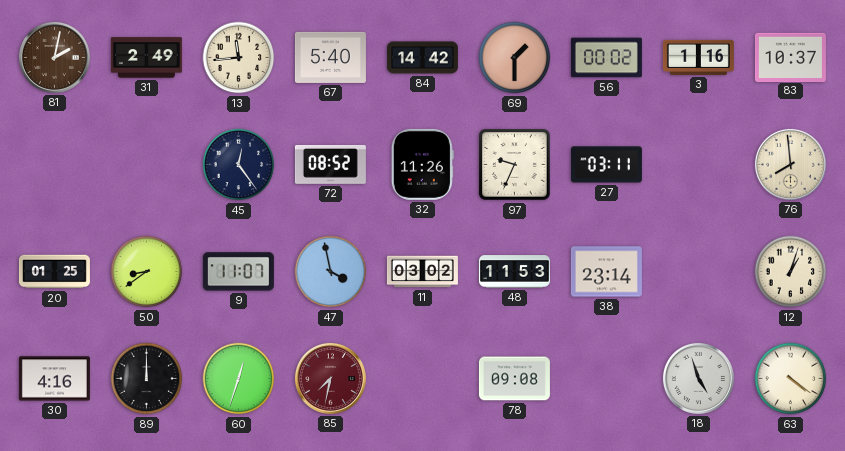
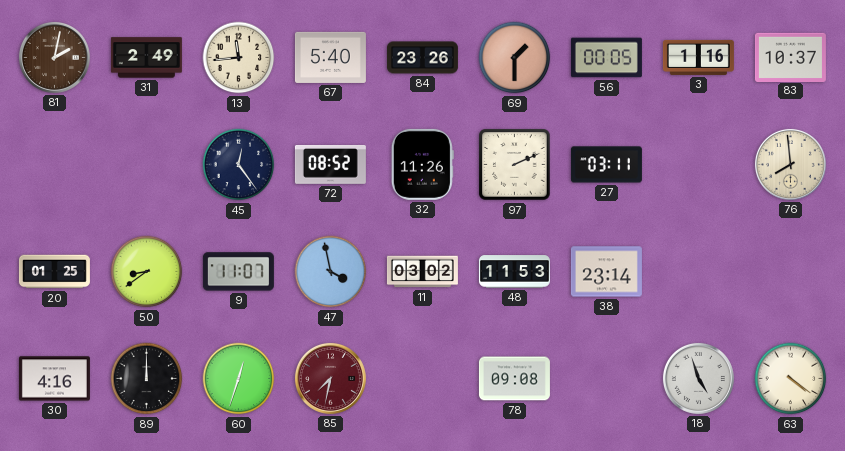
84: 14:42 -> 23:26
56: 00:02 -> 00:05
97: 9:34 -> 2:11
12: 1:03 -> none
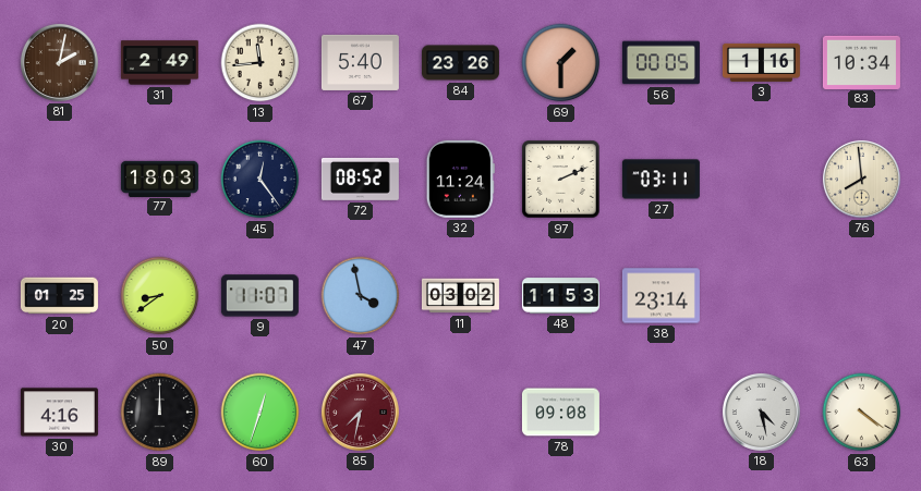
83: 10:37 -> 10:34
77: none -> 18:03
32: 11:26 -> 11:24
18: 4:57 -> 4:28
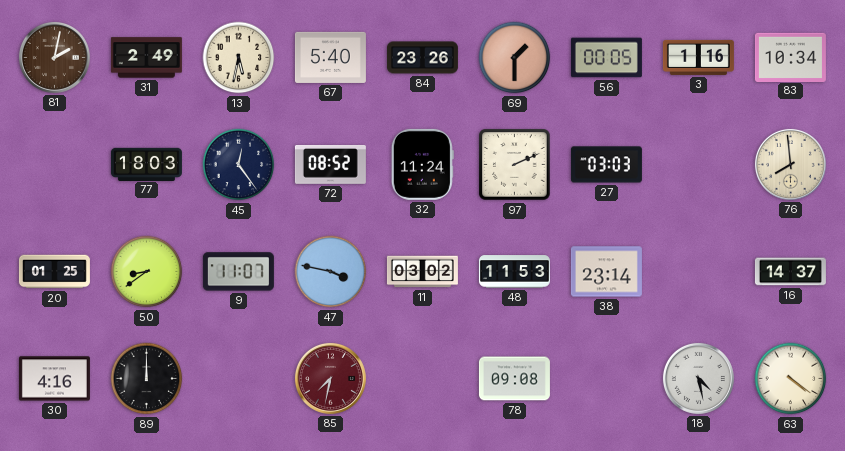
13: 11:44 -> 5:32
27: 03:11 -> 03:03
47: 3:58 -> 3:47
16: none -> 14:37
60: 12:33 -> none
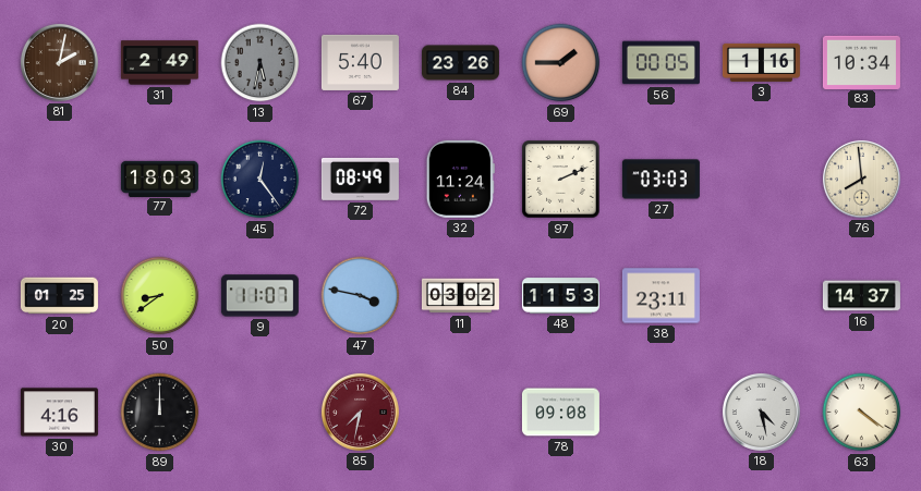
13 dial: cream -> grey
69: 1:30 -> 1:45
72: 08:52 -> 08:49
38: 23:14 -> 23:11
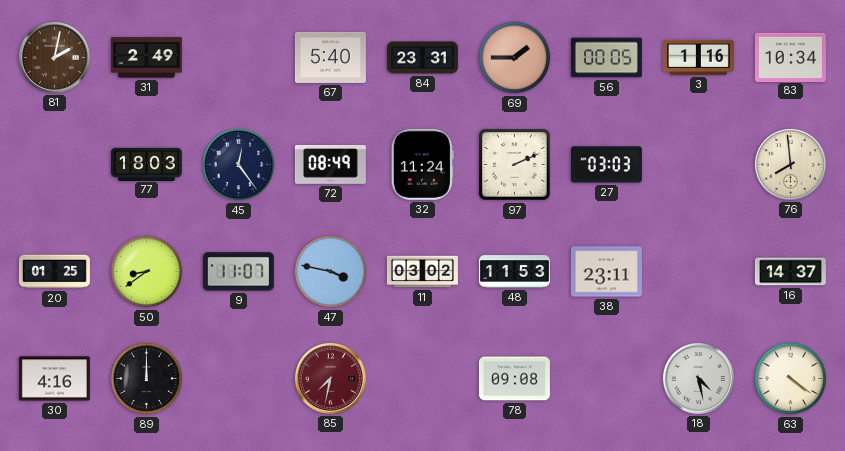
13: 5:32 -> none
84: 23:26 -> 23:31
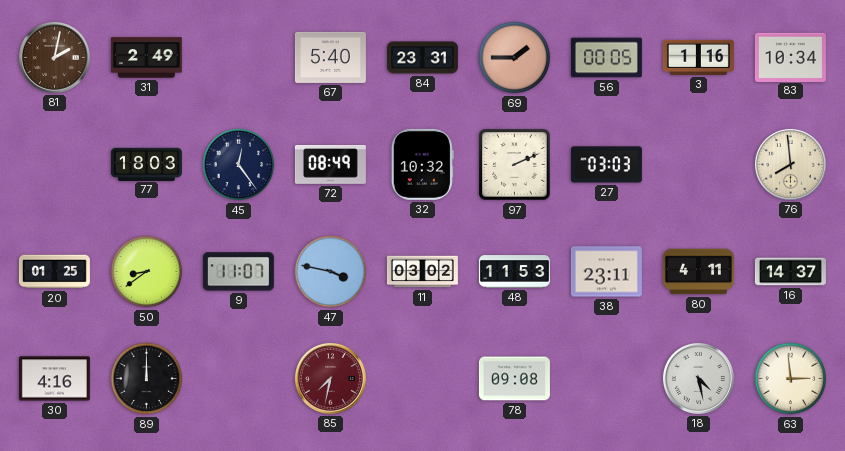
32: 11:24 -> 10:32
80: none -> 4:11
63: 4:21 -> 2:59
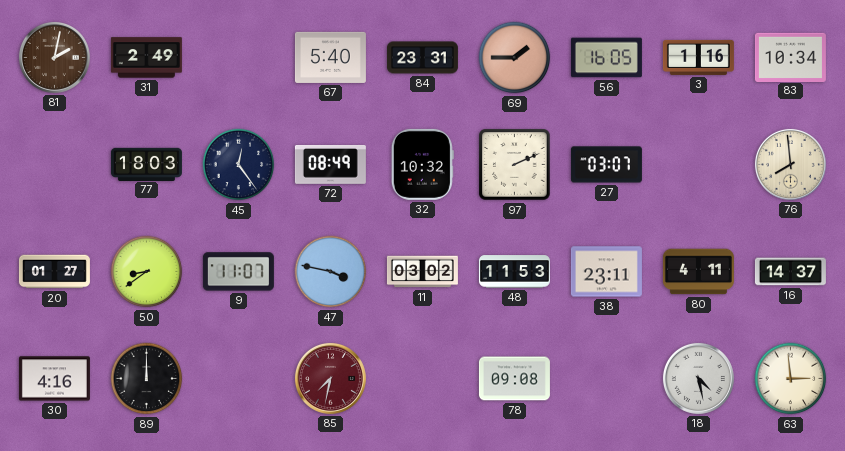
56: 00:05 -> 16:05
27: 03:03 -> 03:07
20: 01:25 -> 01:27
